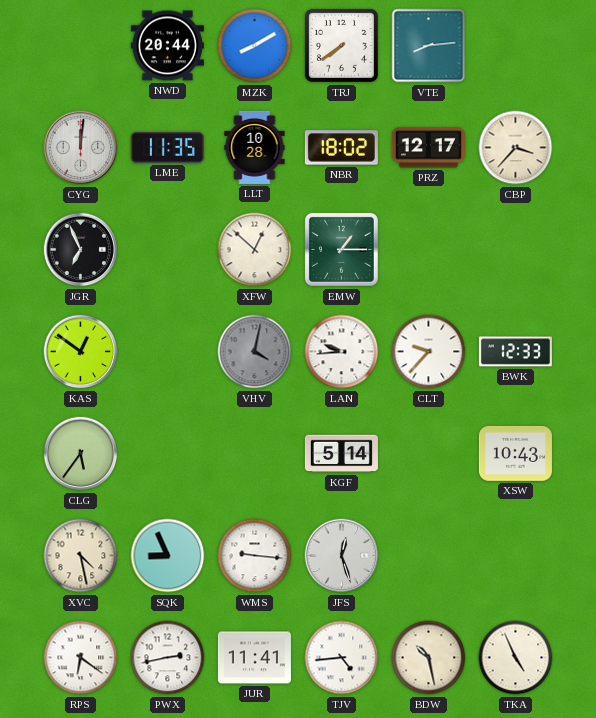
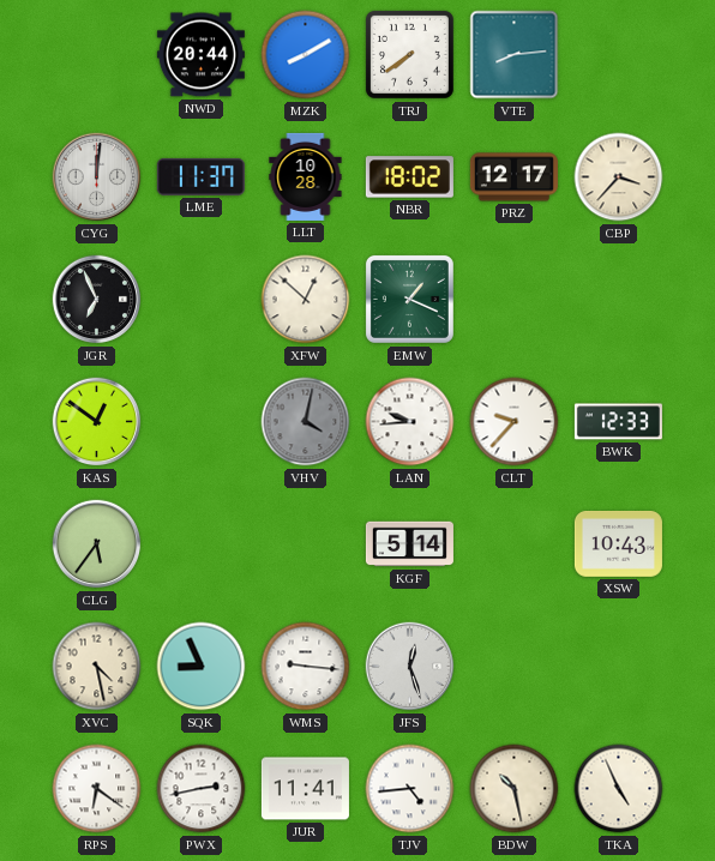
LME: 11:35 -> 11:37
EMW: 1:15 -> 1:19
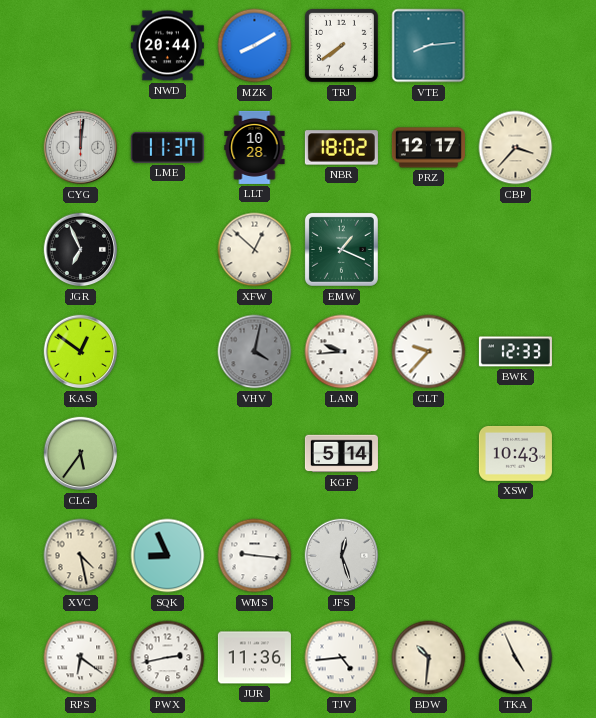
JUR: 11:41 -> 11:36
BDW: 10:28 -> 10:31
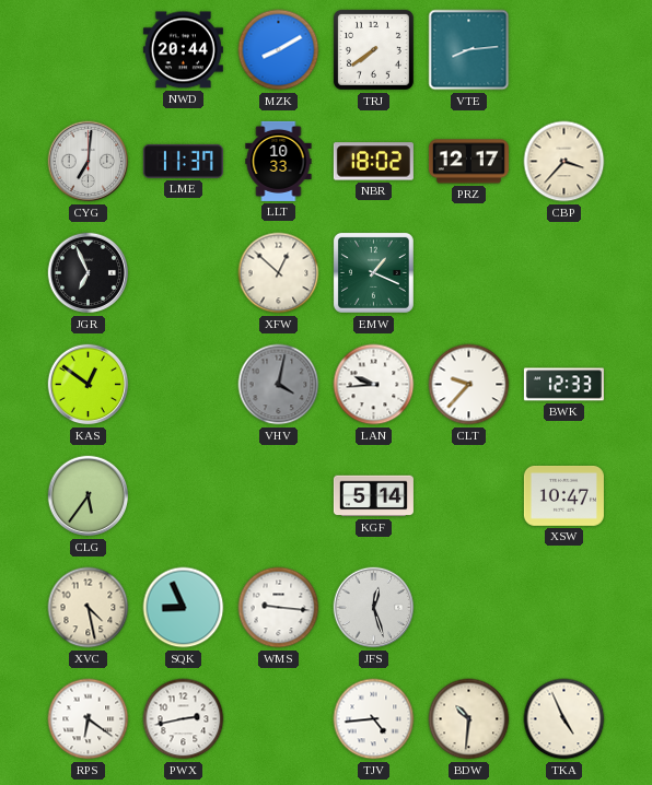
CYG: 12:01 -> 7:01
LLT: 10:28 -> 10:33
XSW: 10:43 -> 10:47
JUR: 11:36 -> none
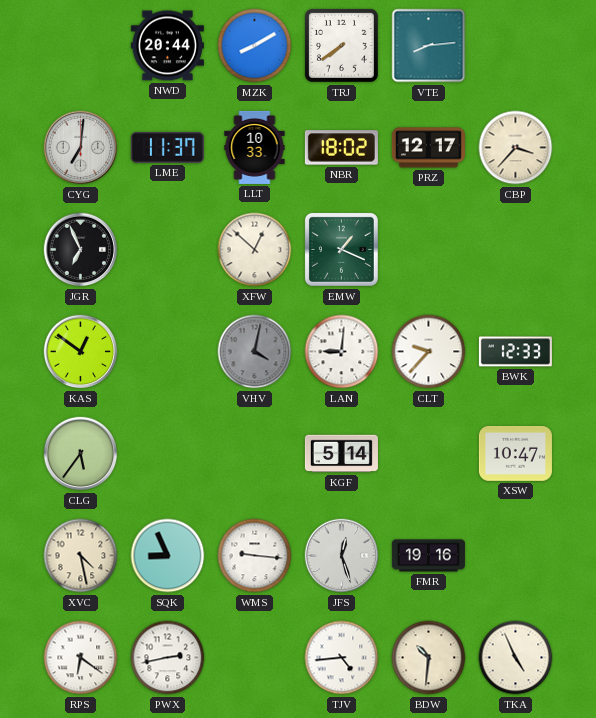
LAN: 9:44 -> 9:01
FMR: none -> 19:16
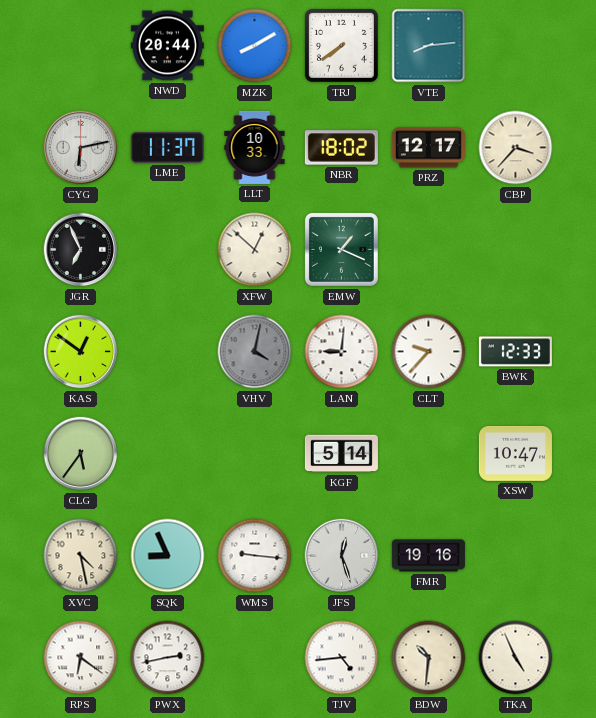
CYG: 7:01 -> 6:13
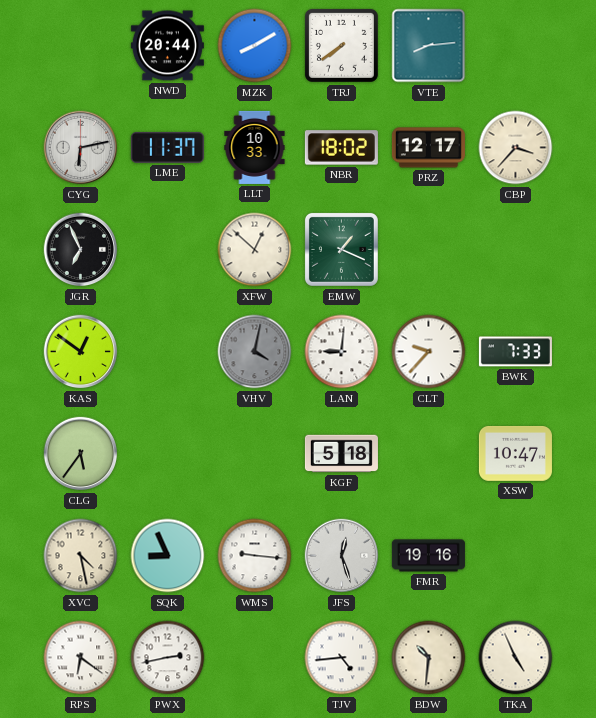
BWK: 12:33 -> 7:33
KGF: 5:14 -> 5:18
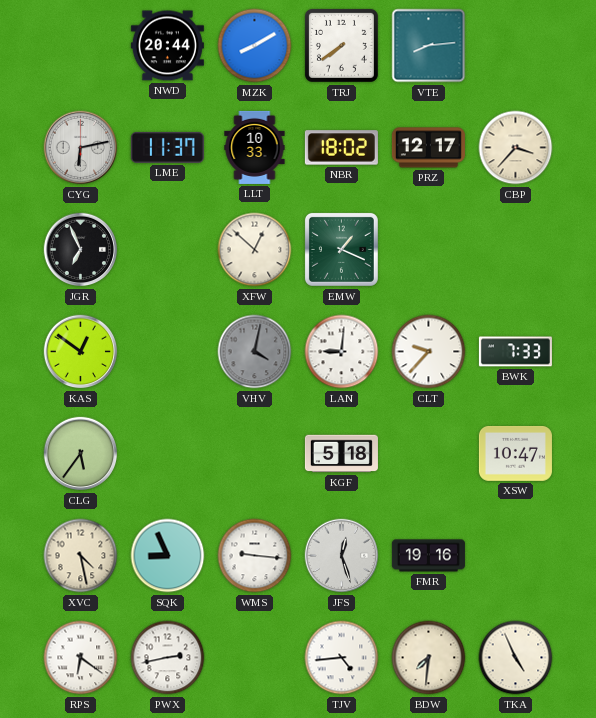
BDW: 10:31 -> 7:31
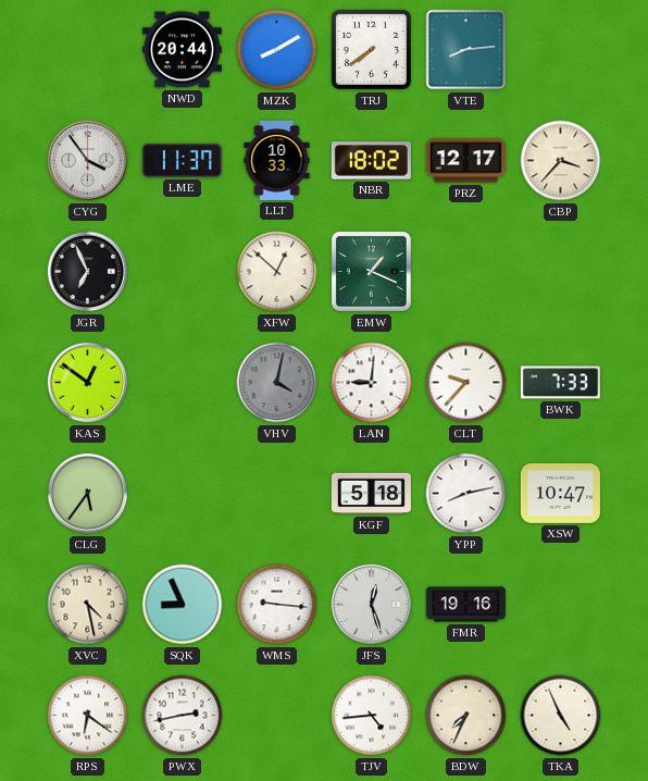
CYG: 6:13 -> 3:54
YPP: none -> 8:13
BDW: 7:31 -> 7:34
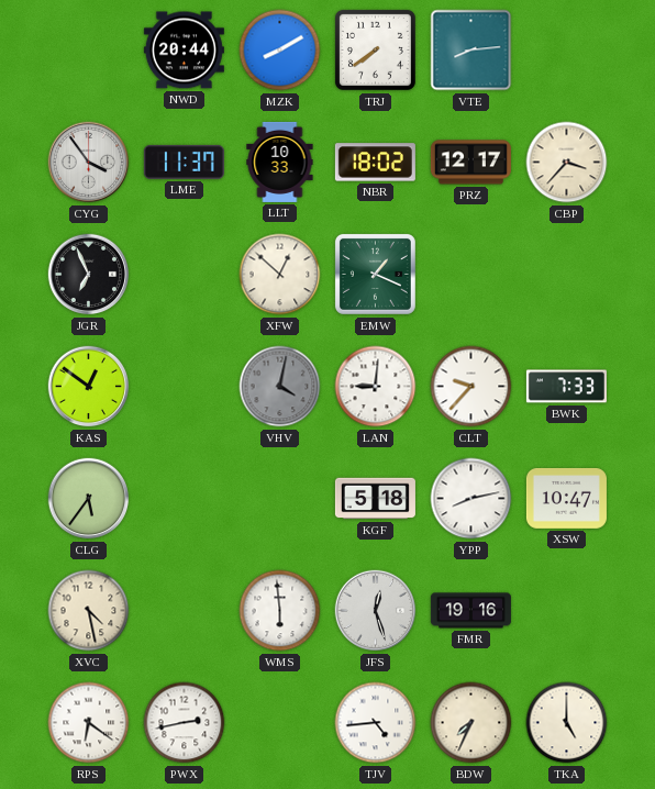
SQK: 8:56 -> none
WMS: 9:16 -> 5:59
TKA: 4:56 -> 5:00
